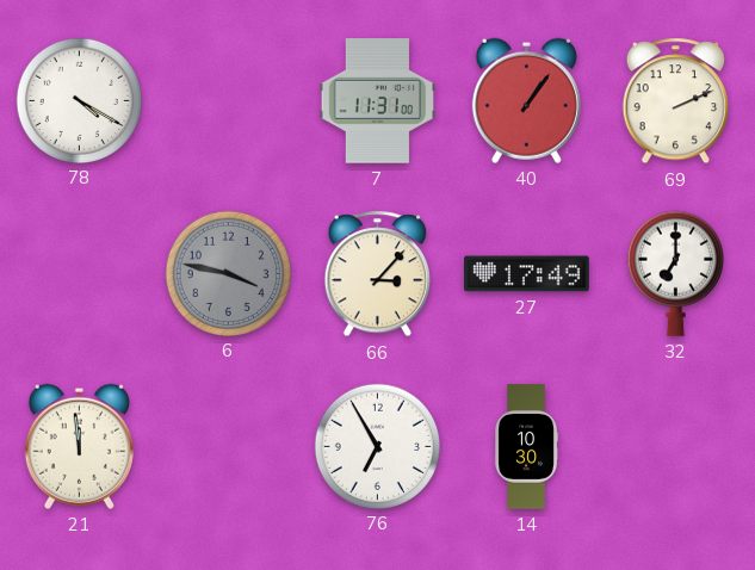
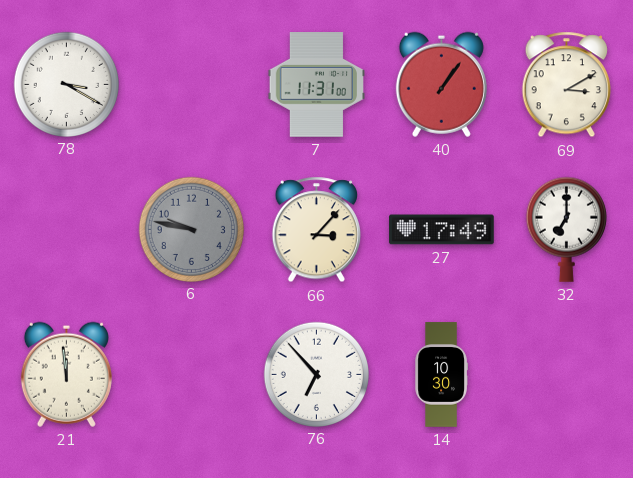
78: 4:20 -> 3:20
69: 2:11 -> 3:10
6: 3:47 -> 9:47
76: 6:55 -> 6:53
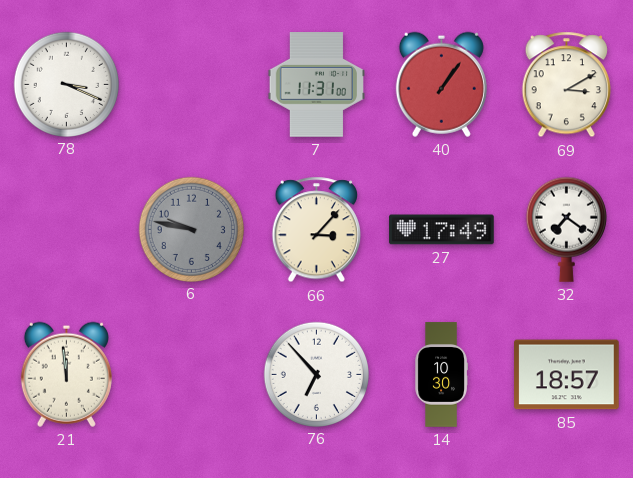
78: 3:20 -> 3:19
32: 7:00 -> 7:21
85: none -> 18:57
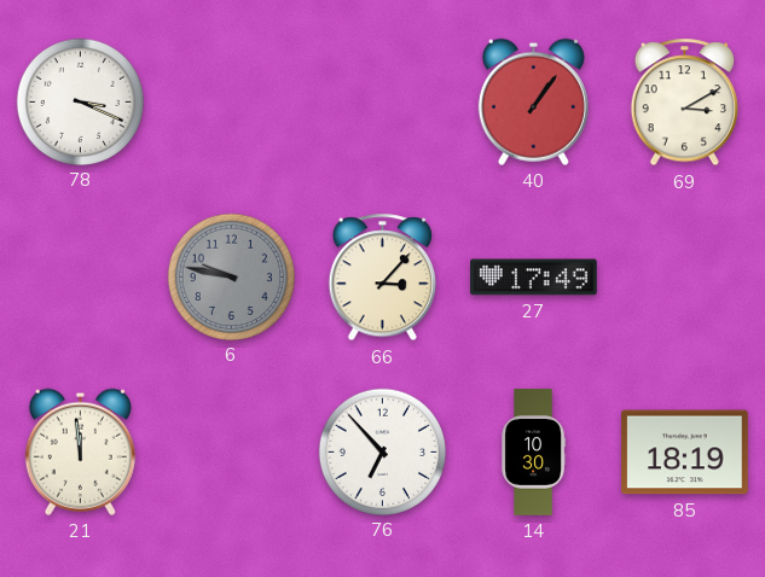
7: 11:31 -> none
32: 7:21 -> none
85: 18:57 -> 18:19
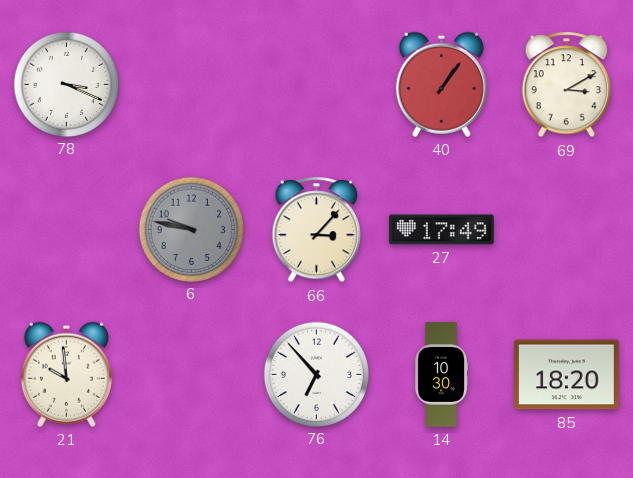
21: 11:59 -> 9:59
85: 18:19 -> 18:20
